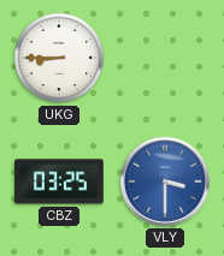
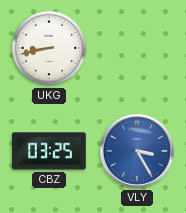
UKG: 8:45 -> 8:43
VLY: 3:30 -> 3:25
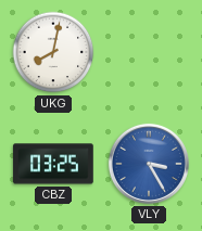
UKG: 8:43 -> 8:02
